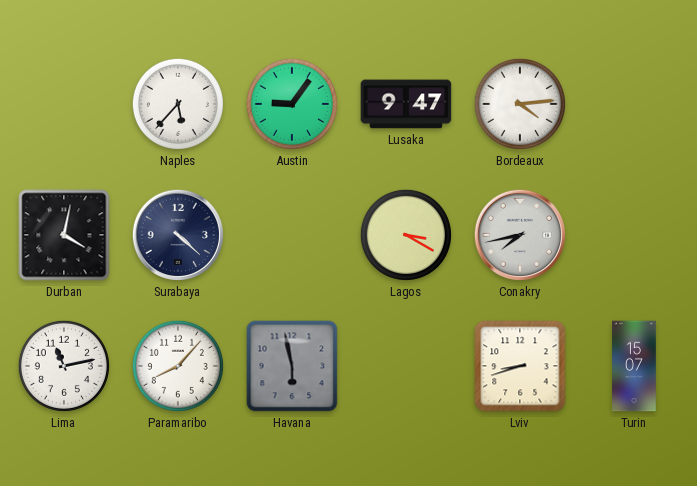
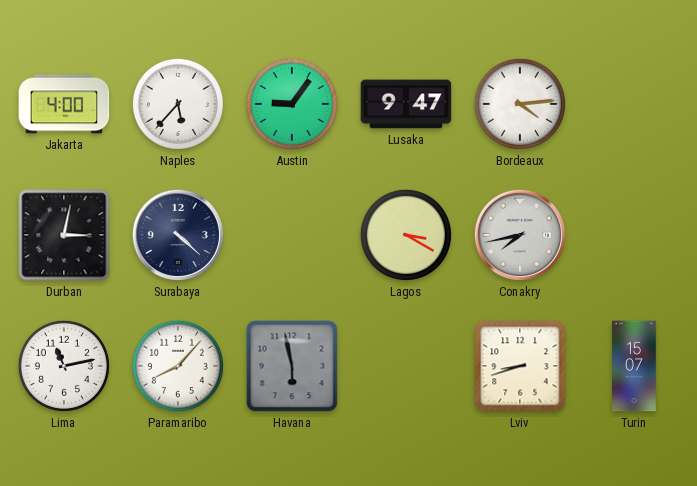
Jakarta: none -> 4:00
Durban: 4:02 -> 3:02
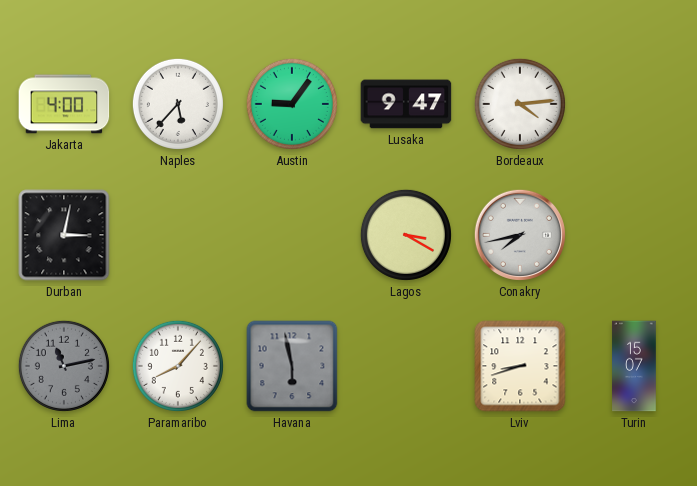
Surabaya: 4:22 -> none
Lima dial: white -> grey
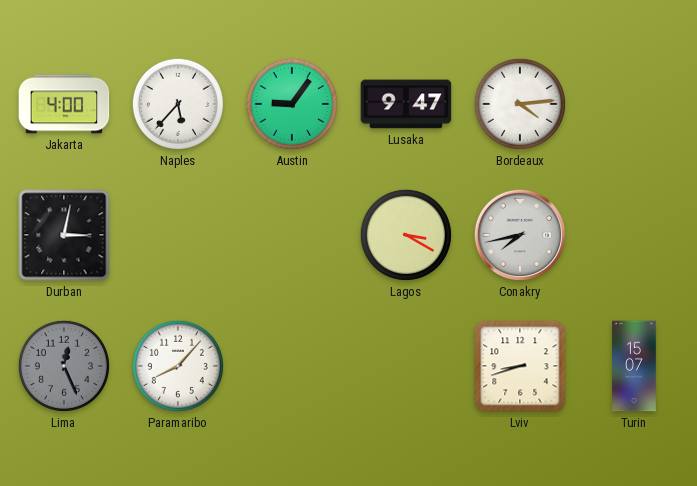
Lima: 11:13 -> 12:26
Havana: 5:58 -> none
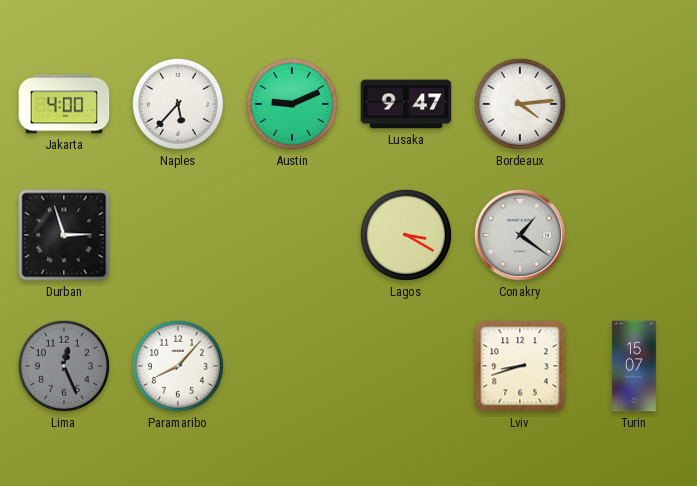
Austin: 9:06 -> 9:11
Durban: 3:02 -> 2:57
Conakry: 7:43 -> 1:21
